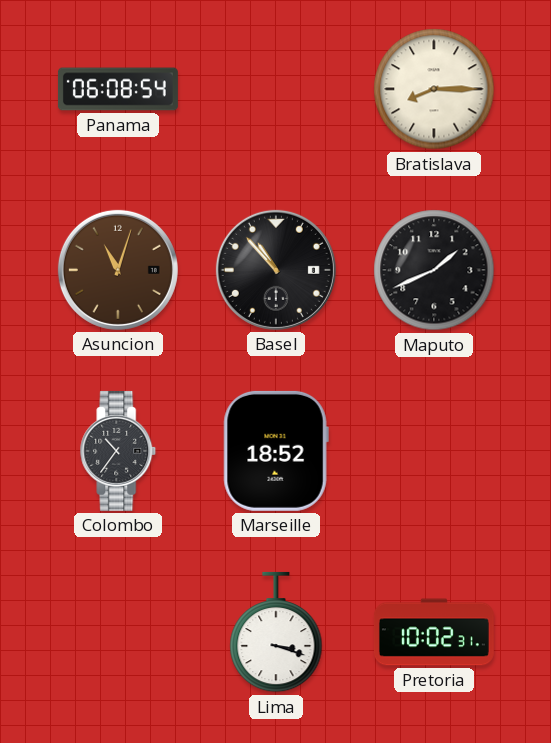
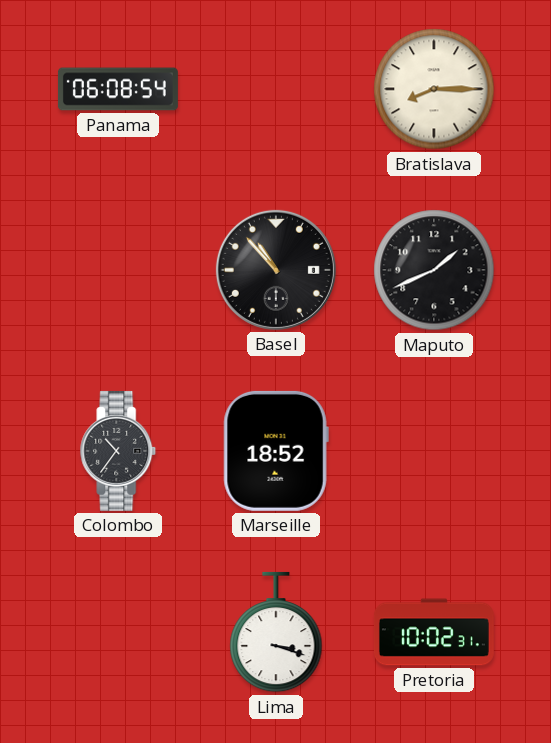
Asuncion: 11:03 -> none
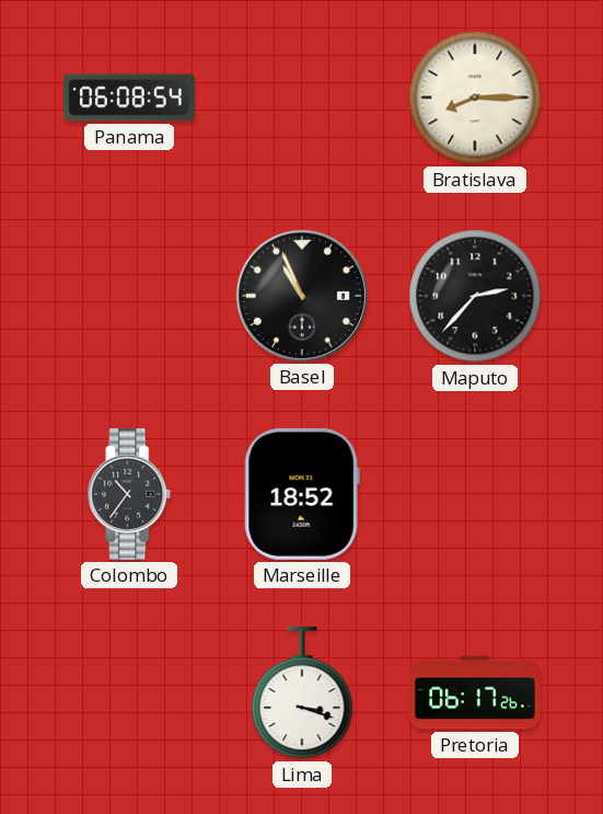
Basel: 10:53 -> 10:56
Maputo: 1:41 -> 2:37
Pretoria: 10:02 -> 06:17
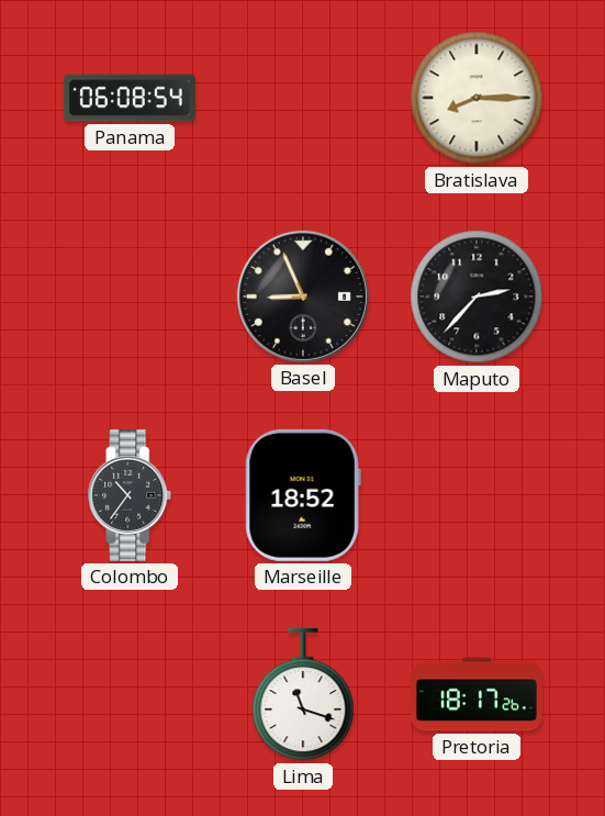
Basel: 10:56 -> 8:56
Lima: 3:18 -> 11:18
Pretoria: 06:17 -> 18:17
